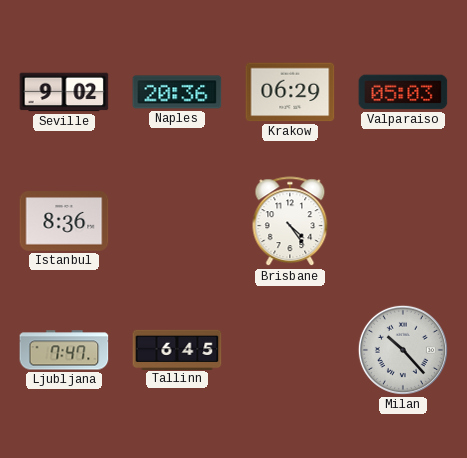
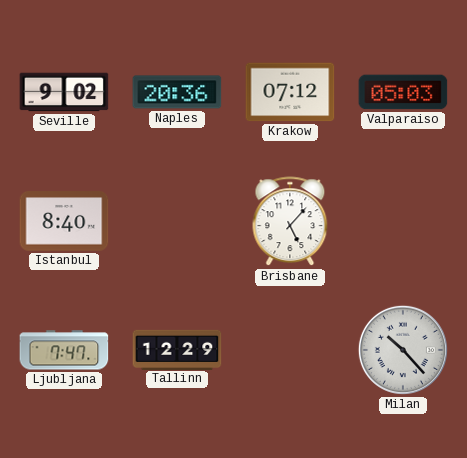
Krakow: 06:29 -> 07:12
Istanbul: 8:36 -> 8:40
Brisbane: 4:24 -> 5:07
Tallinn: 6:45 -> 12:29
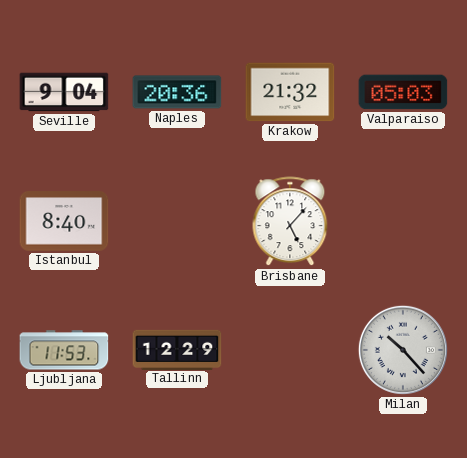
Seville: 9:02 -> 9:04
Krakow: 07:12 -> 21:32
Ljubljana: 7:47 -> 11:53
